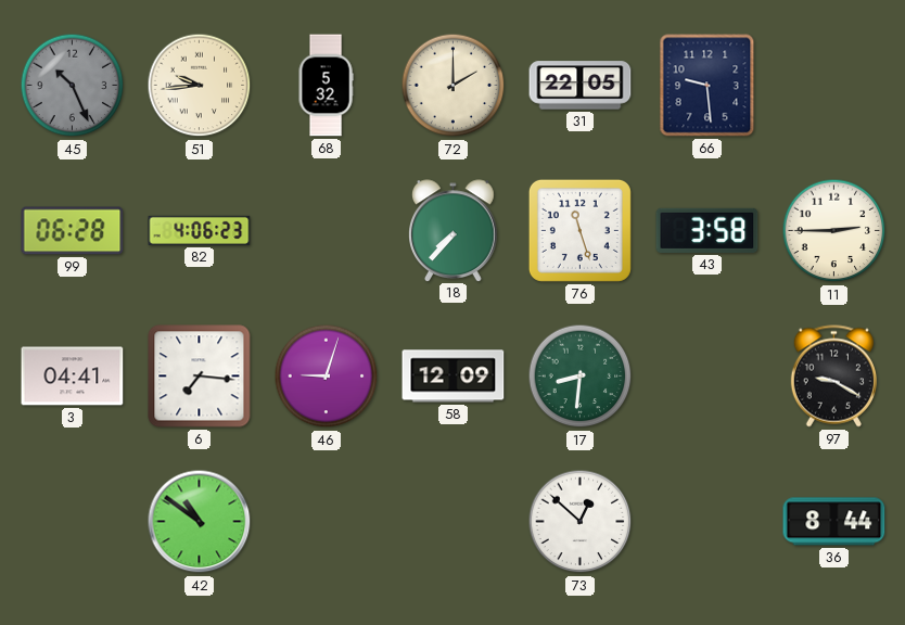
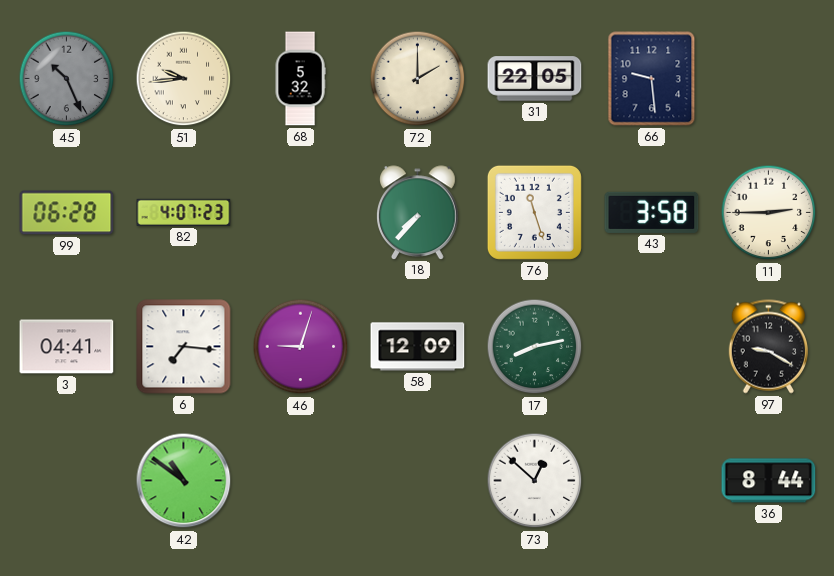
82: 4:06 -> 4:07
17: 8:31 -> 8:13
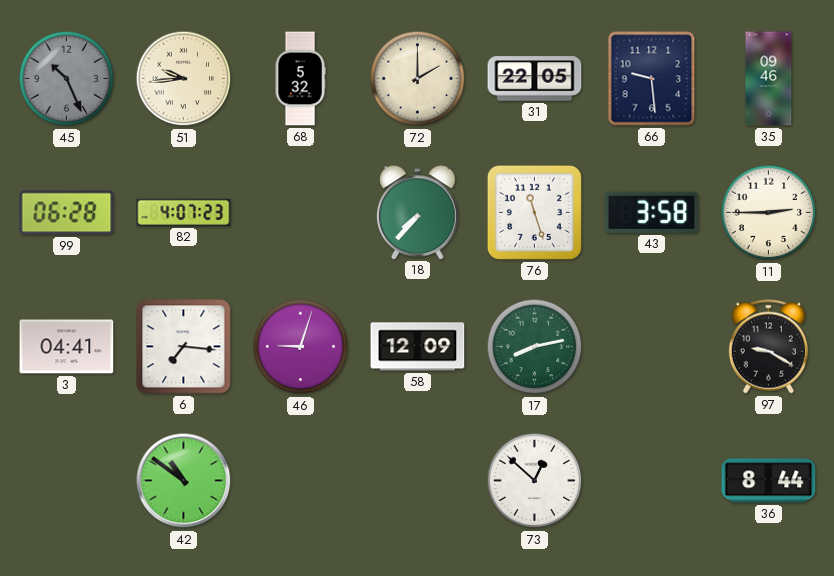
35: none -> 09:46
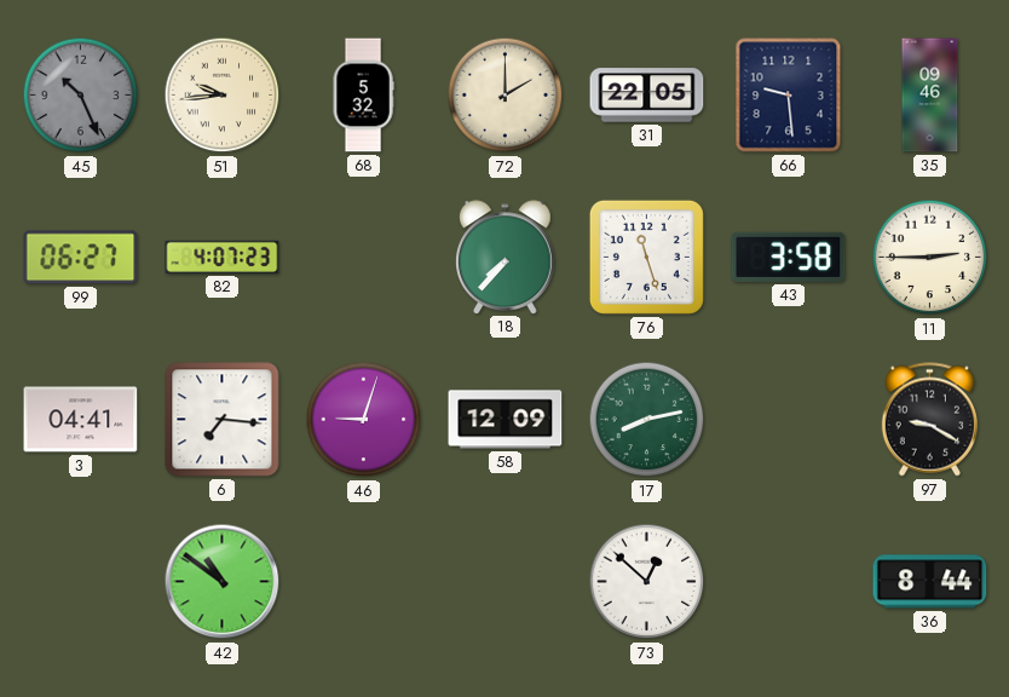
99: 06:28 -> 06:27
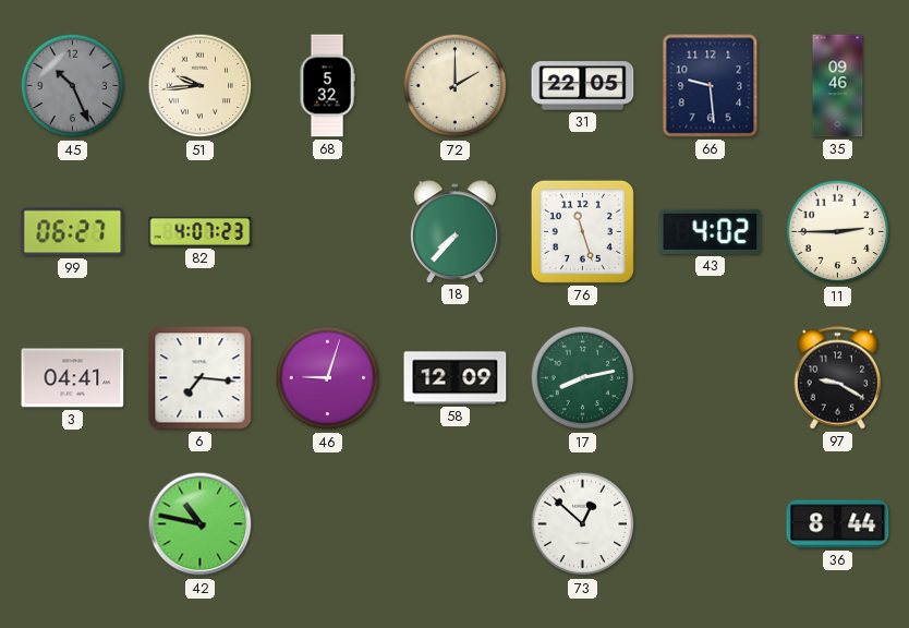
43: 3:58 -> 4:02
42: 10:51 -> 10:47
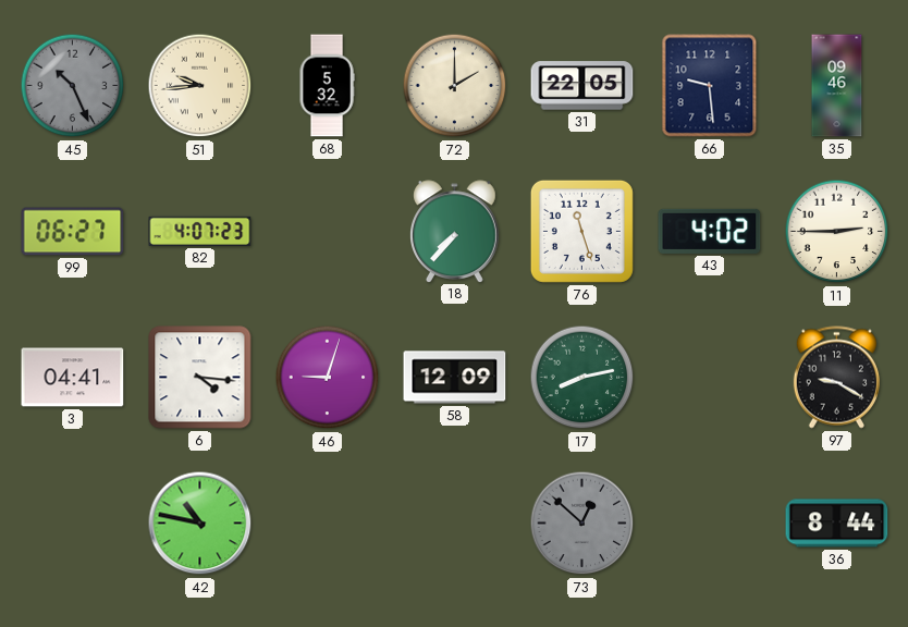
6: 7:16 -> 4:16
73 dial: white -> grey
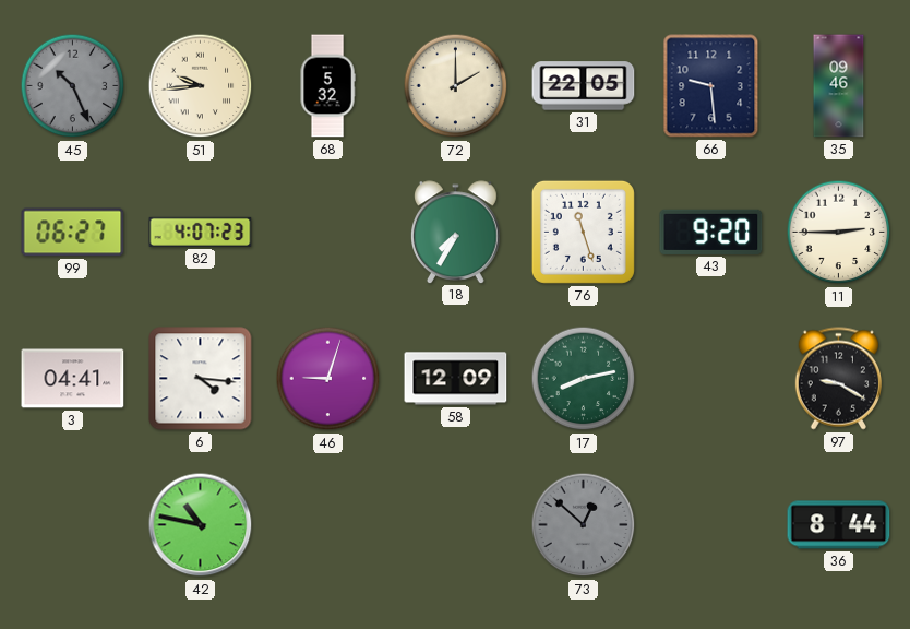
18: 7:37 -> 7:35
43: 4:02 -> 9:20
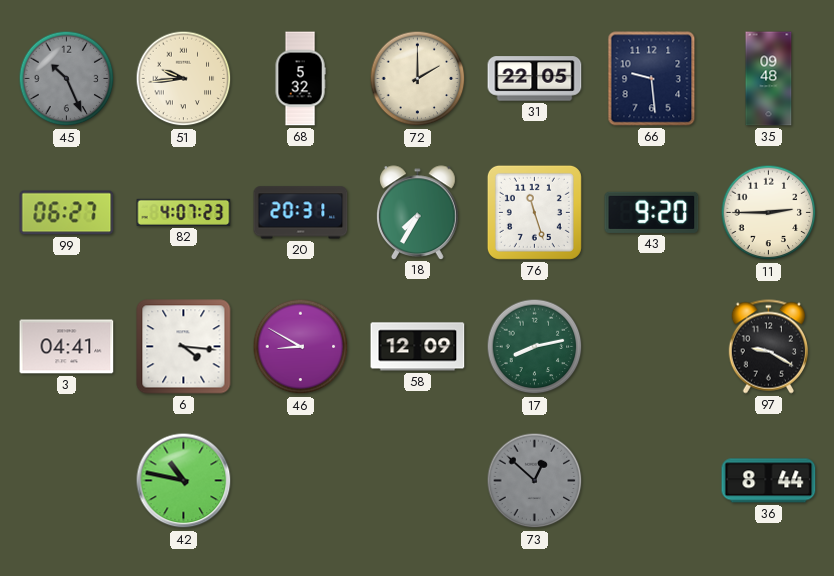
35: 09:46 -> 09:48
20: none -> 20:31
46: 9:03 -> 8:50
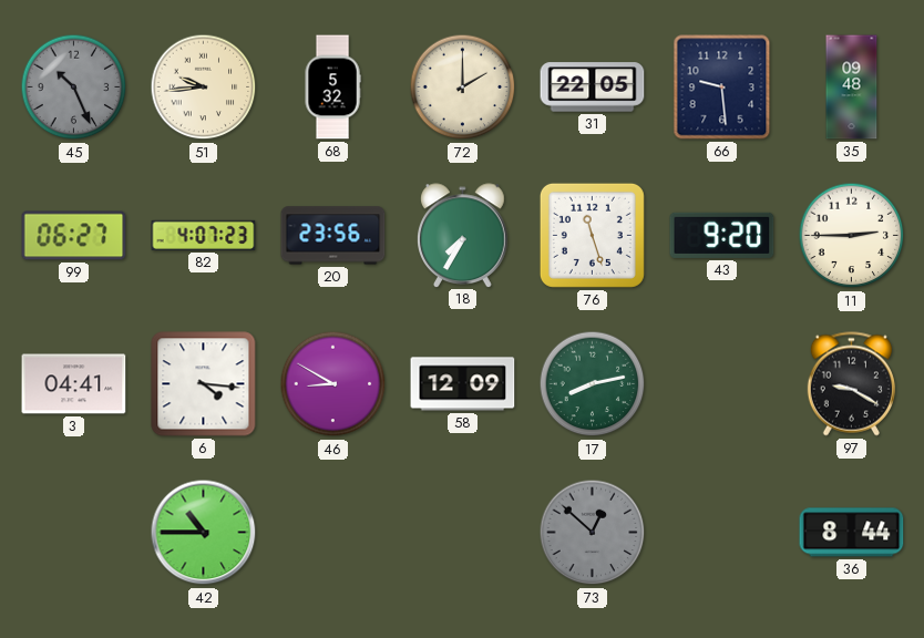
20: 20:31 -> 23:56
42: 10:47 -> 10:45
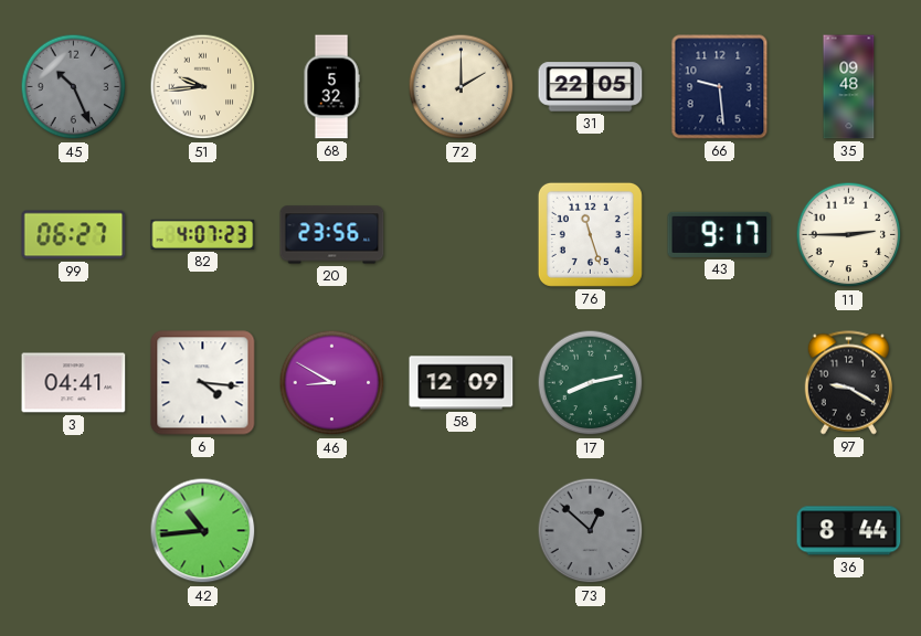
18: 7:35 -> none
43: 9:20 -> 9:17
42: 10:45 -> 10:44
